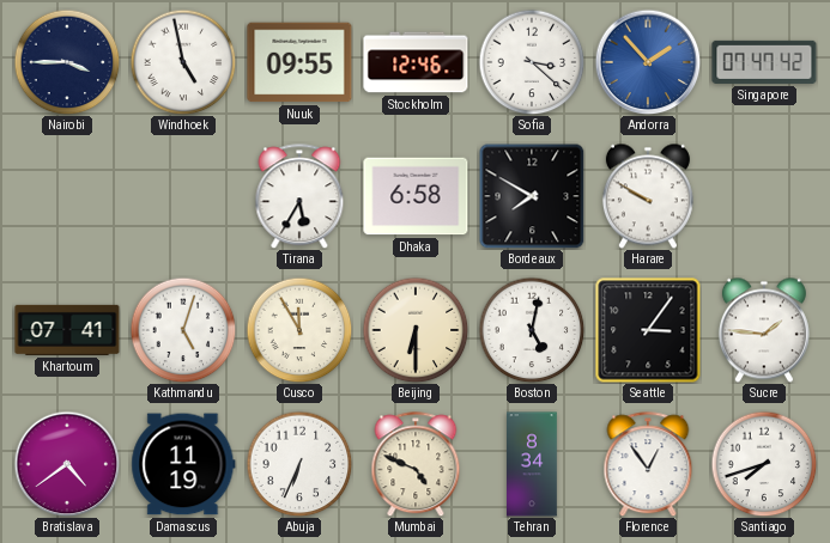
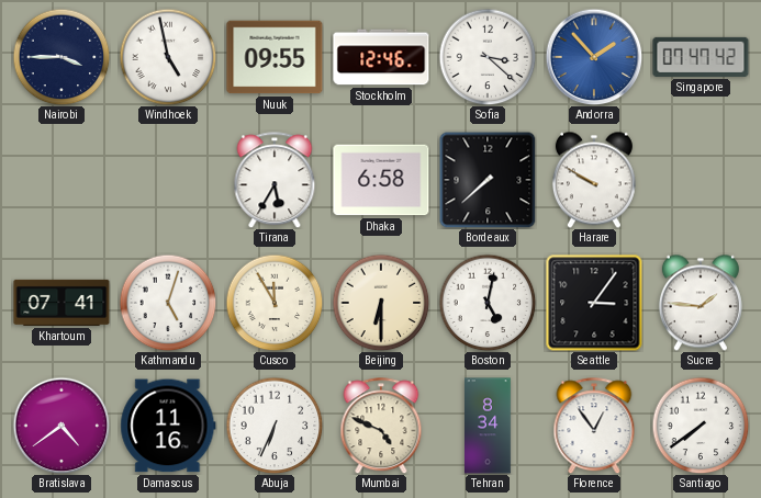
Bordeaux: 7:50 -> 7:38
Damascus: 11:19 -> 11:16
Santiago: 7:42 -> 7:39
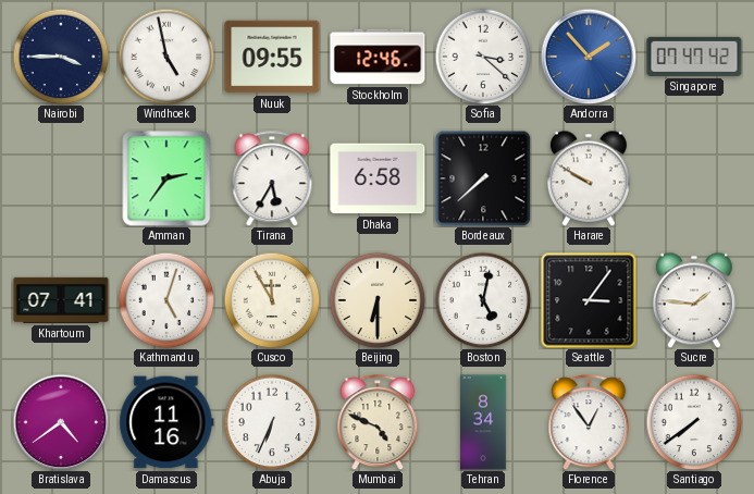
Amman: none -> 2:36
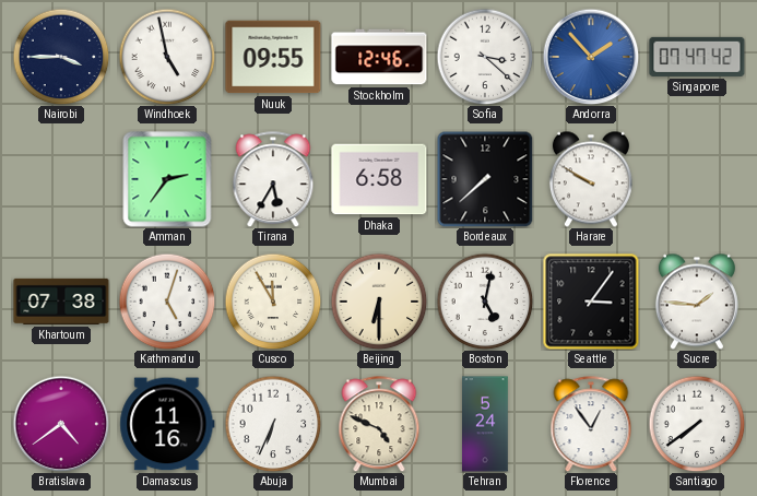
Khartoum: 07:41 -> 07:38
Tehran: 8:34 -> 5:24
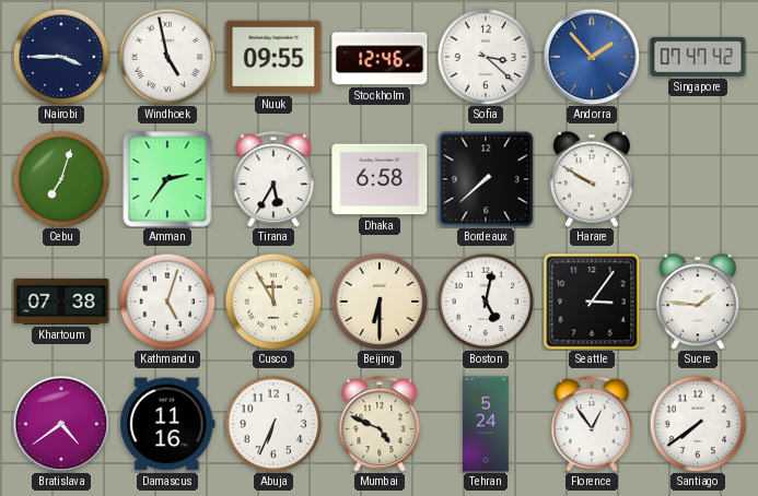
Cebu: none -> 7:03
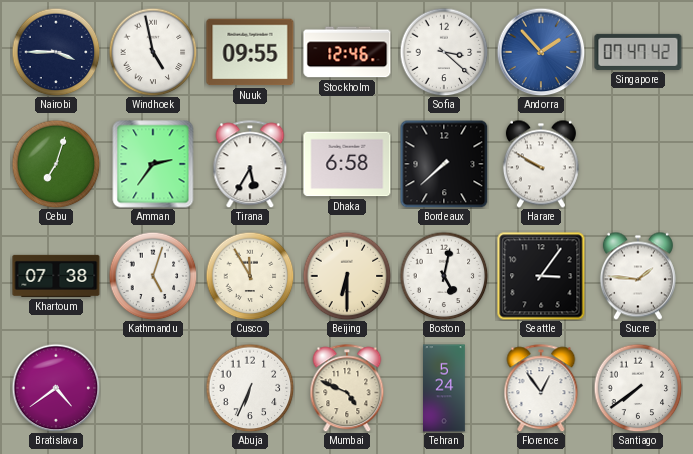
Damascus: 11:16 -> none
